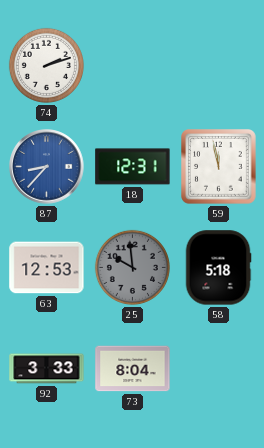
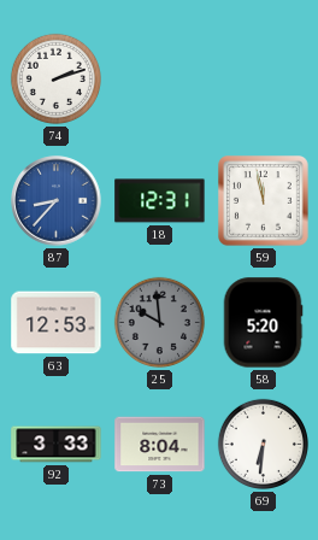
58: 5:18 -> 5:20
69: none -> 6:31
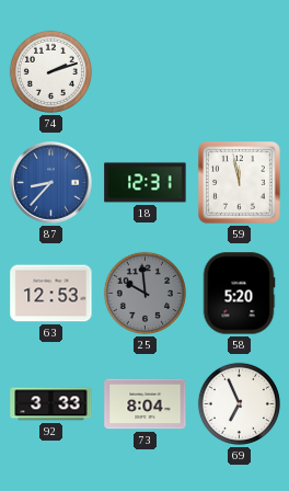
69: 6:31 -> 6:56
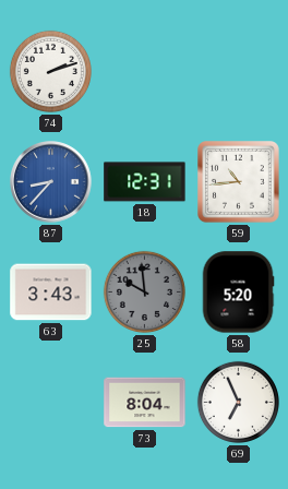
59: 11:58 -> 10:44
63: 12:53 -> 3:43
92: 3:33 -> none
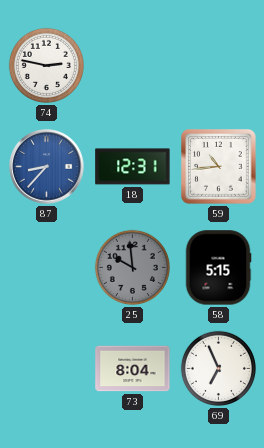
74: 2:12 -> 2:47
63: 3:43 -> none
58: 5:20 -> 5:15
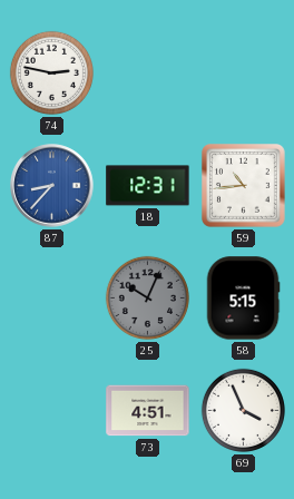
25: 9:59 -> 10:04
73: 8:04 -> 4:51
69: 6:56 -> 3:56
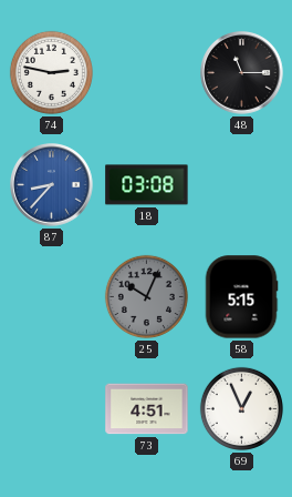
48: none -> 11:15
18: 12:31 -> 03:08
59: 10:44 -> none
69: 3:56 -> 12:56
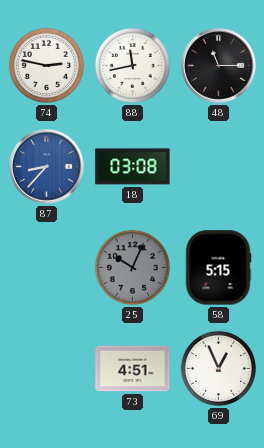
88: none -> 11:43
